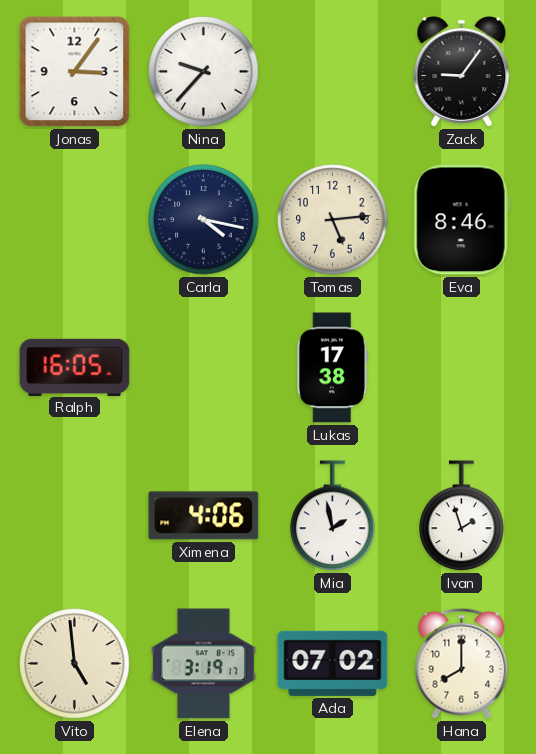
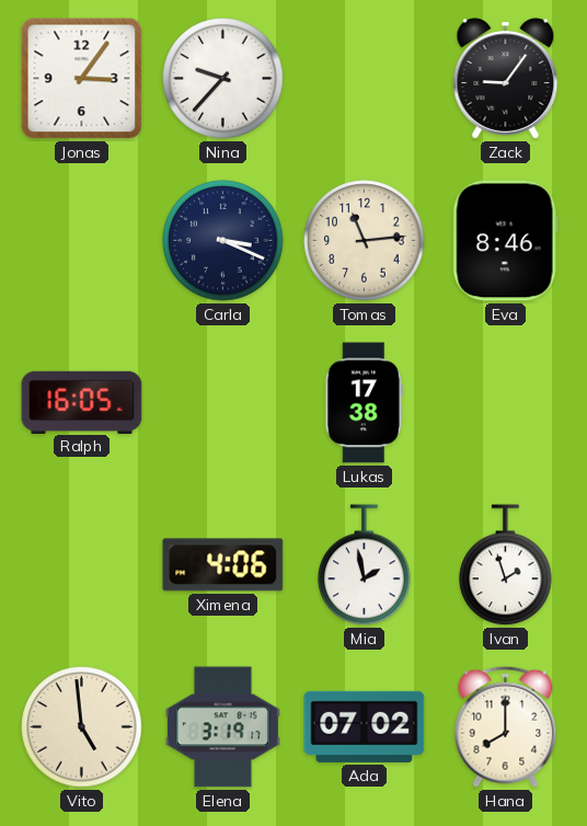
Carla: 4:17 -> 3:19
Tomas: 5:14 -> 11:14
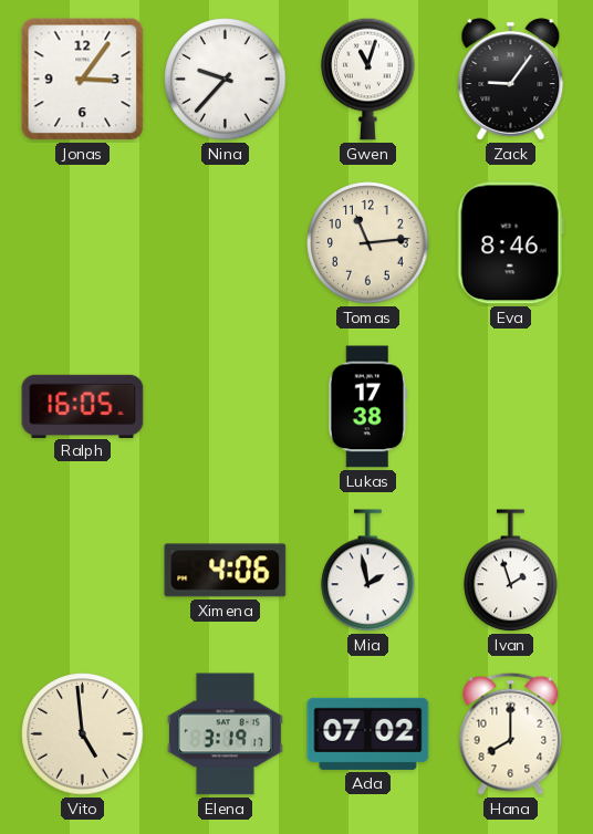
Gwen: none -> 11:03
Carla: 3:19 -> none
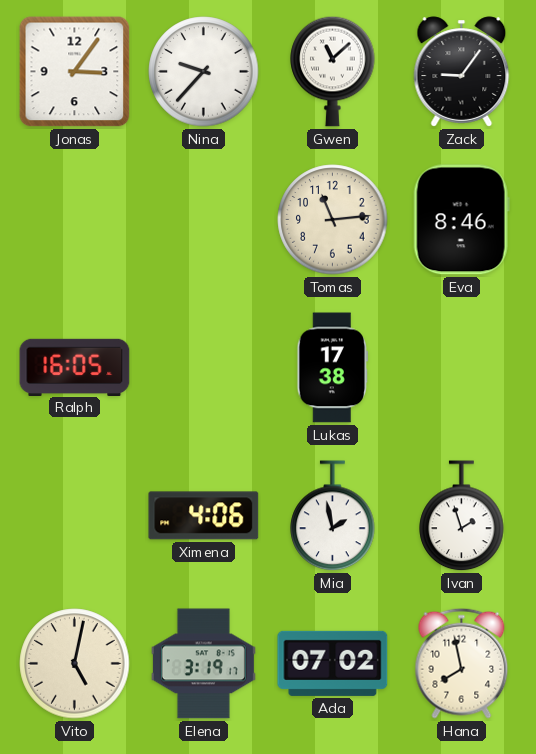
Gwen: 11:03 -> 11:08
Vito: 4:59 -> 5:02
Hana: 8:00 -> 7:58
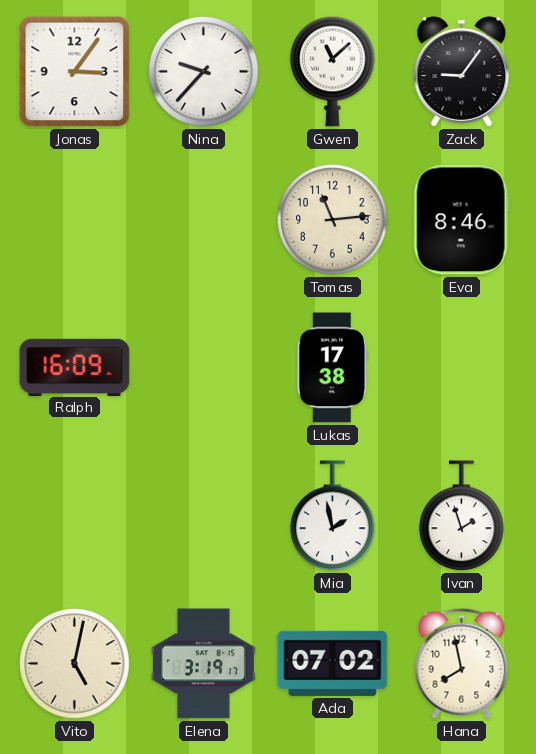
Ralph: 16:05 -> 16:09
Ximena: 4:06 -> none
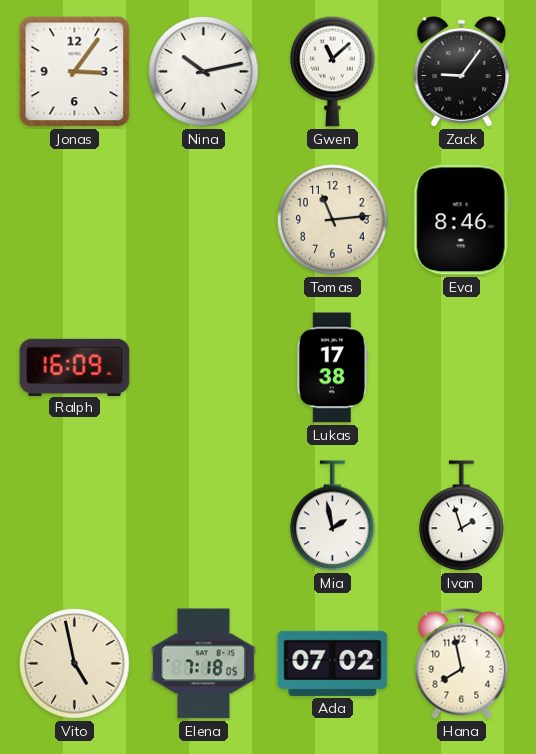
Nina: 9:37 -> 10:13
Vito: 5:02 -> 4:58
Elena: 3:19 -> 7:18
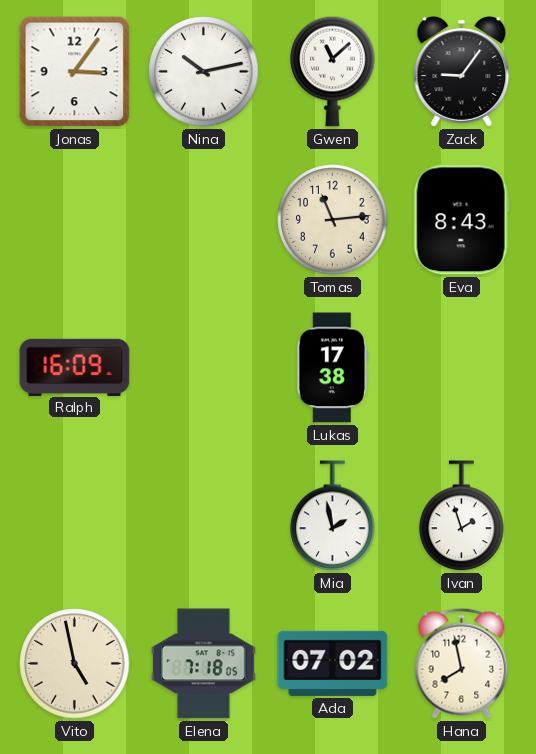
Eva: 8:46 -> 8:43
